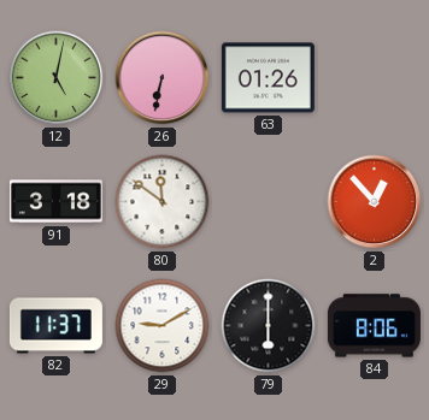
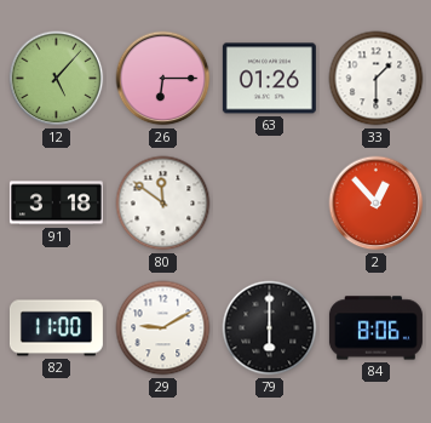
12: 5:02 -> 5:07
26: 6:32 -> 6:15
33: none -> 1:30
82: 11:37 -> 11:00
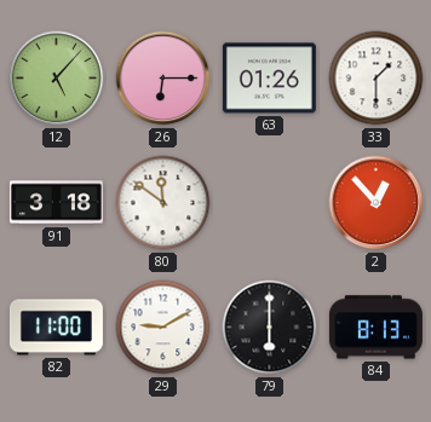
84: 8:06 -> 8:13
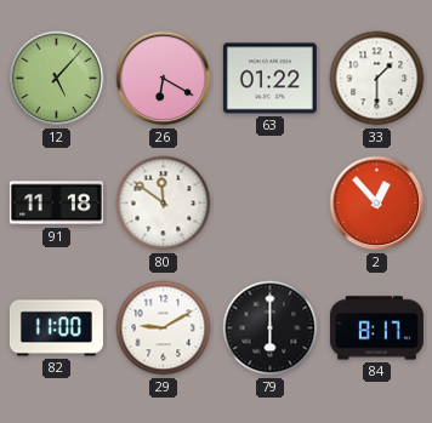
26: 6:15 -> 6:20
63: 01:26 -> 01:22
91: 3:18 -> 11:18
84: 8:13 -> 8:17
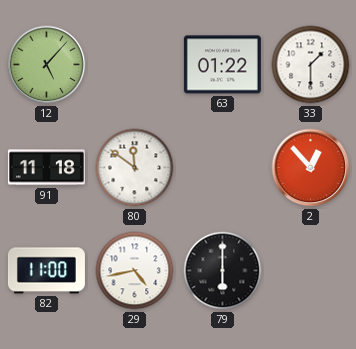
26: 6:20 -> none
29: 9:10 -> 4:43
84: 8:17 -> none
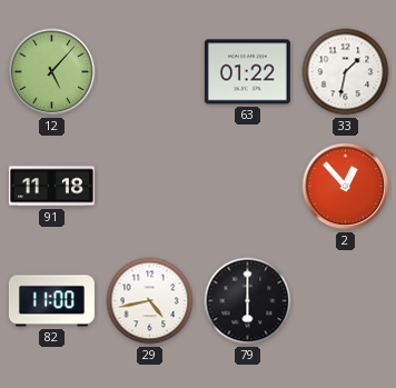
33: 1:30 -> 1:32
80: 11:51 -> none
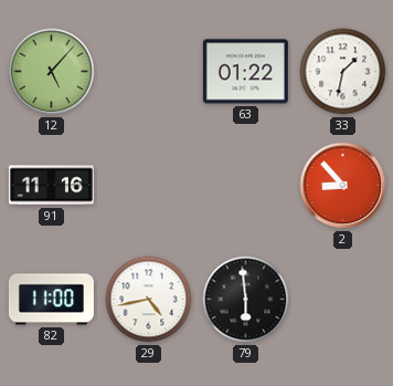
91: 11:18 -> 11:16
2: 12:53 -> 8:53
79: 6:00 -> 5:59
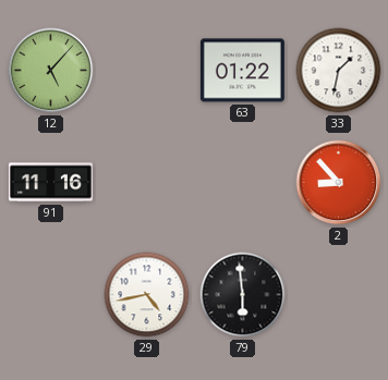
82: 11:00 -> none
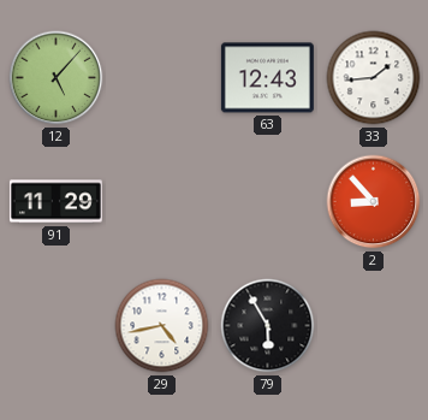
63: 01:22 -> 12:43
33: 1:32 -> 1:44
91: 11:16 -> 11:29
79: 5:59 -> 5:55
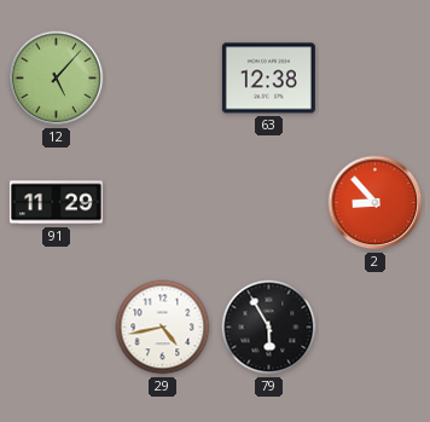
63: 12:43 -> 12:38
33: 1:44 -> none
